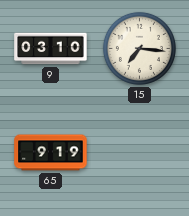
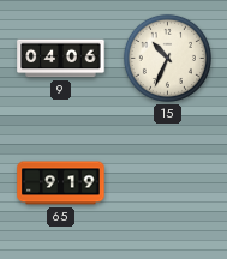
9: 03:10 -> 04:06
15: 7:16 -> 10:34
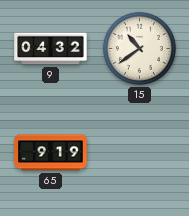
9: 04:06 -> 04:32
15: 10:34 -> 10:39
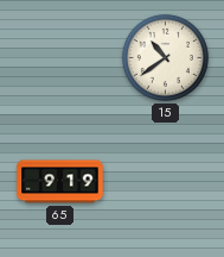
9: 04:32 -> none
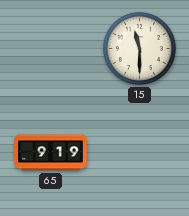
15: 10:39 -> 11:30
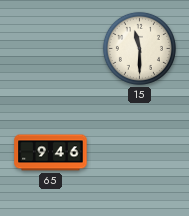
65: 9:19 -> 9:46
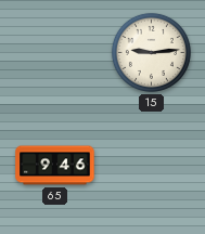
15: 11:30 -> 9:14
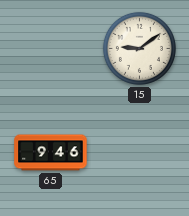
15: 9:14 -> 9:09
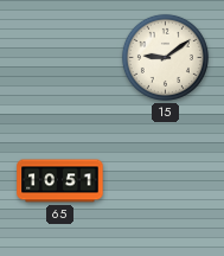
65: 9:46 -> 10:51
